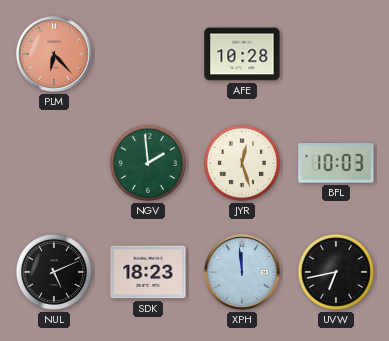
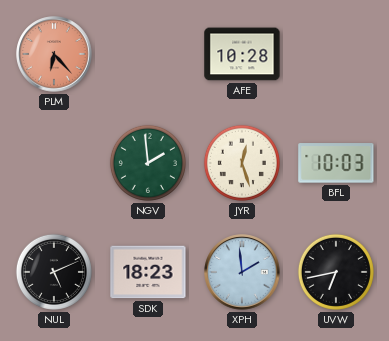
XPH: 11:59 -> 1:59
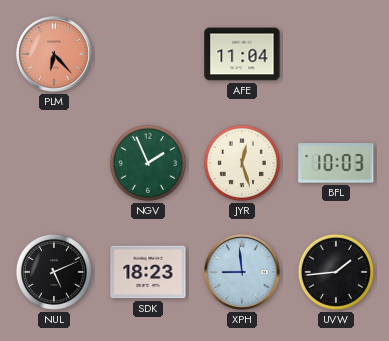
AFE: 10:28 -> 11:04
NGV: 1:59 -> 1:56
XPH: 1:59 -> 8:59
UVW: 6:43 -> 1:44
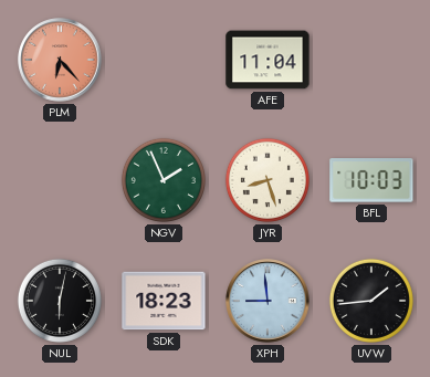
JYR: 12:27 -> 8:27
NUL: 5:11 -> 6:02
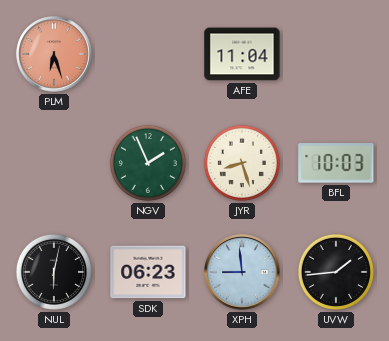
PLM: 6:23 -> 6:27
SDK: 18:23 -> 06:23
